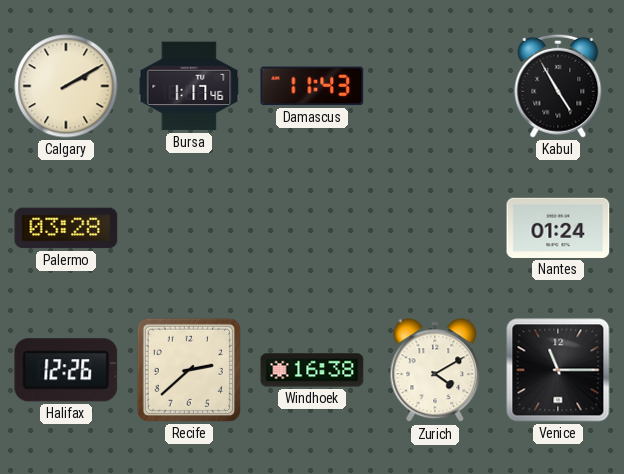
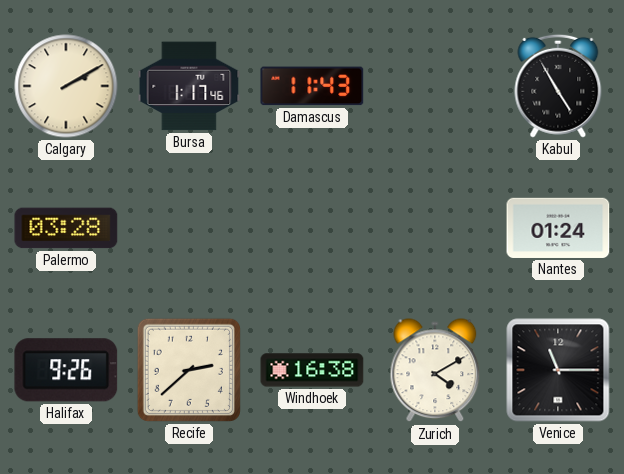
Halifax: 12:26 -> 9:26
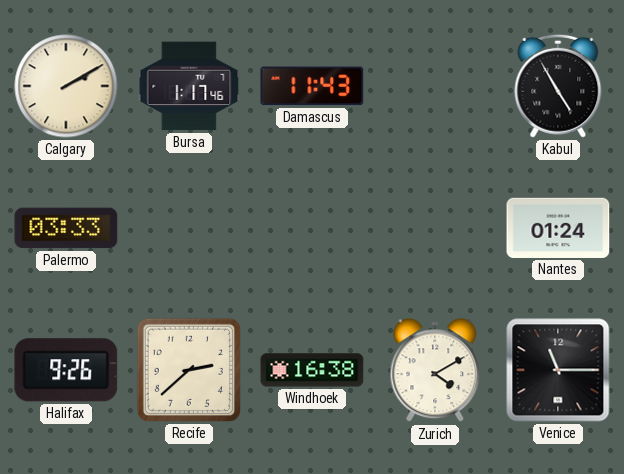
Palermo: 03:28 -> 03:33
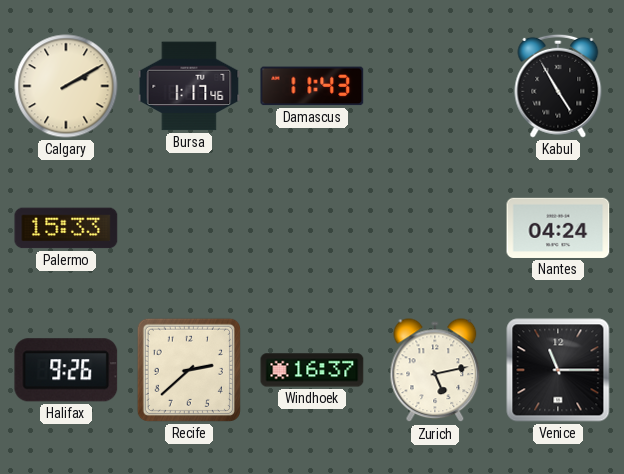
Palermo: 03:33 -> 15:33
Nantes: 01:24 -> 04:24
Windhoek: 16:38 -> 16:37
Zurich: 4:10 -> 5:13
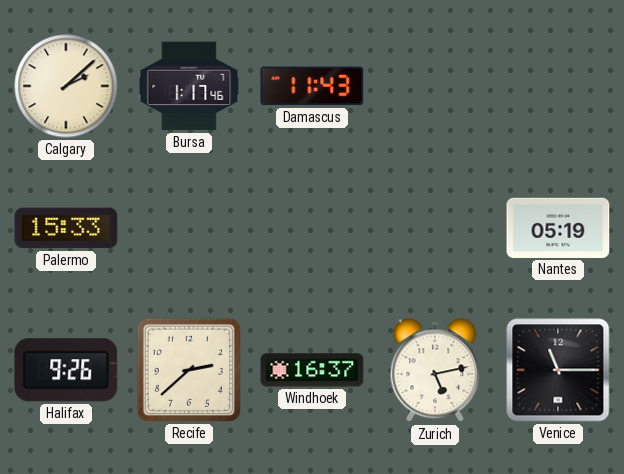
Calgary: 2:10 -> 2:08
Kabul: 4:55 -> none
Nantes: 04:24 -> 05:19
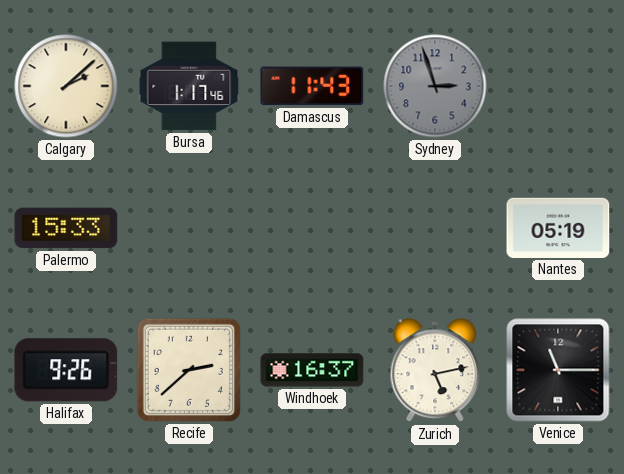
Sydney: none -> 2:57
